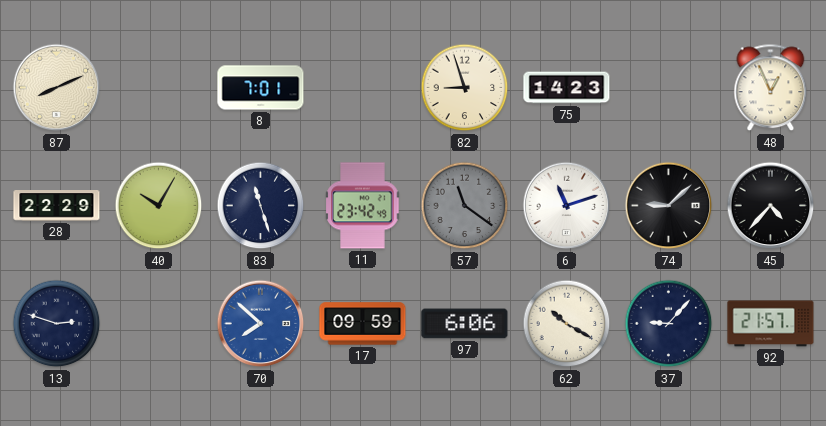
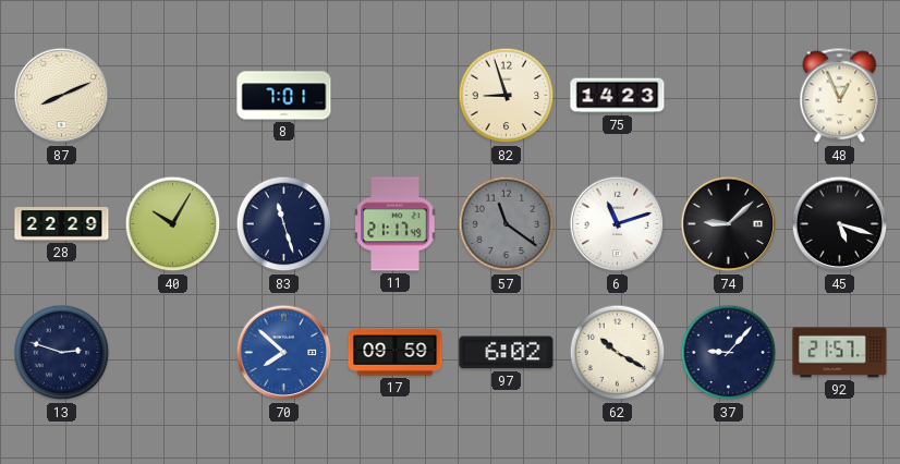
11: 23:42 -> 21:17
45: 4:37 -> 5:18
97: 6:06 -> 6:02
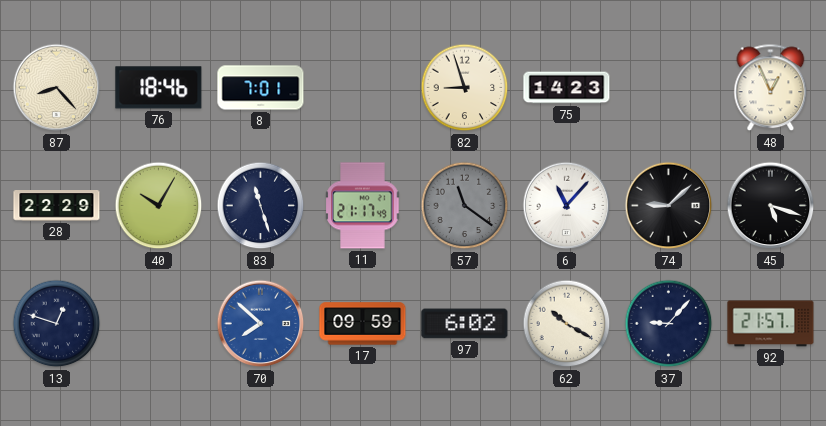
87: 8:11 -> 8:23
76: none -> 18:46
6: 11:12 -> 11:07
13: 2:48 -> 12:48
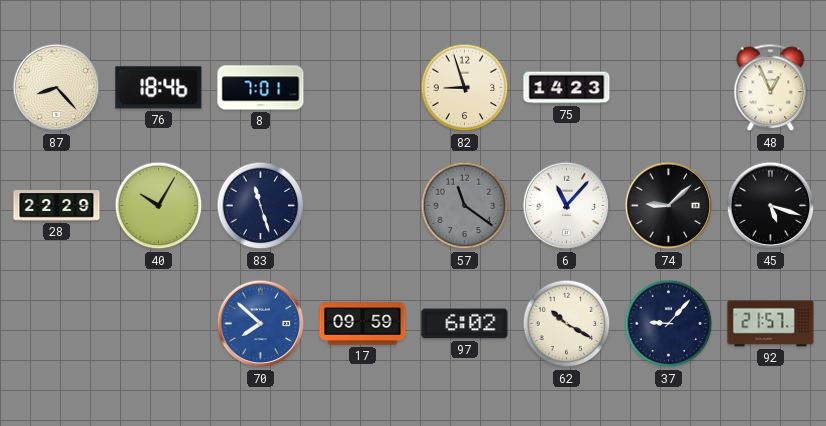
11: 21:17 -> none
13: 12:48 -> none
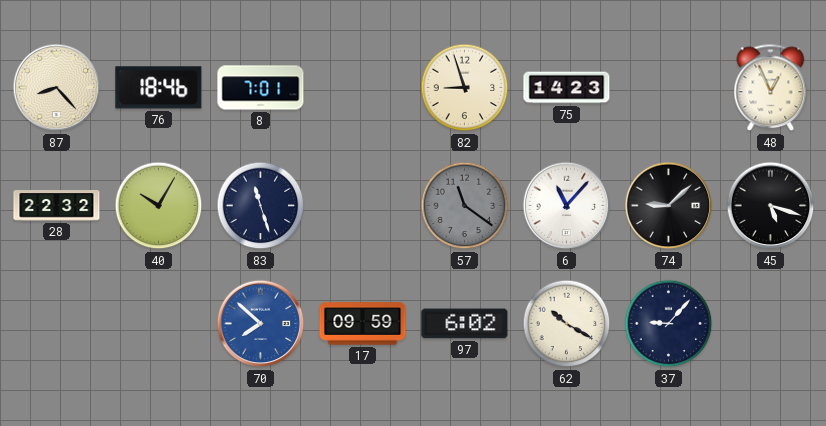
28: 22:29 -> 22:32
92: 21:57 -> none
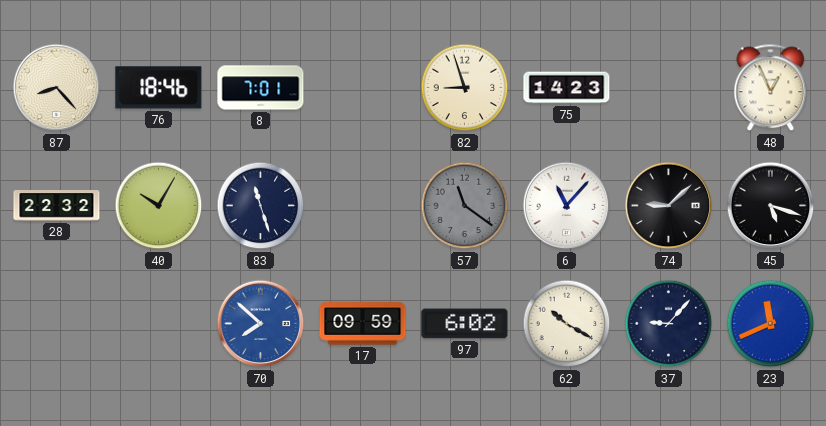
23: none -> 11:41
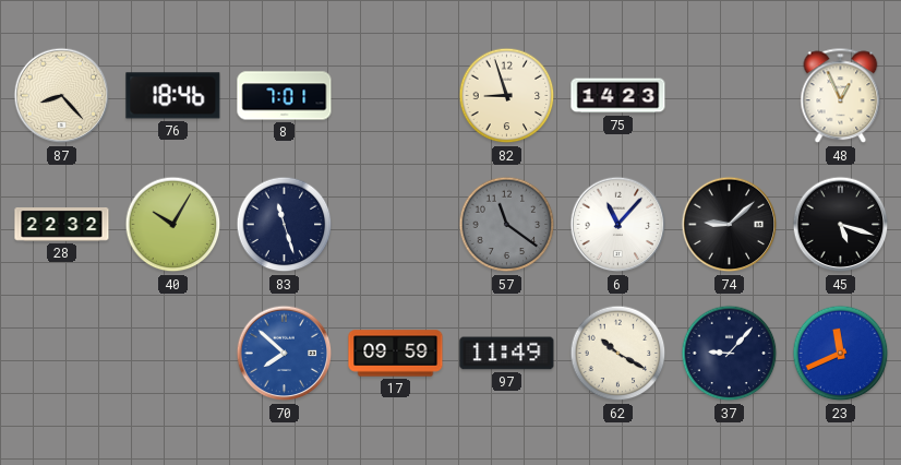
97: 6:02 -> 11:49
